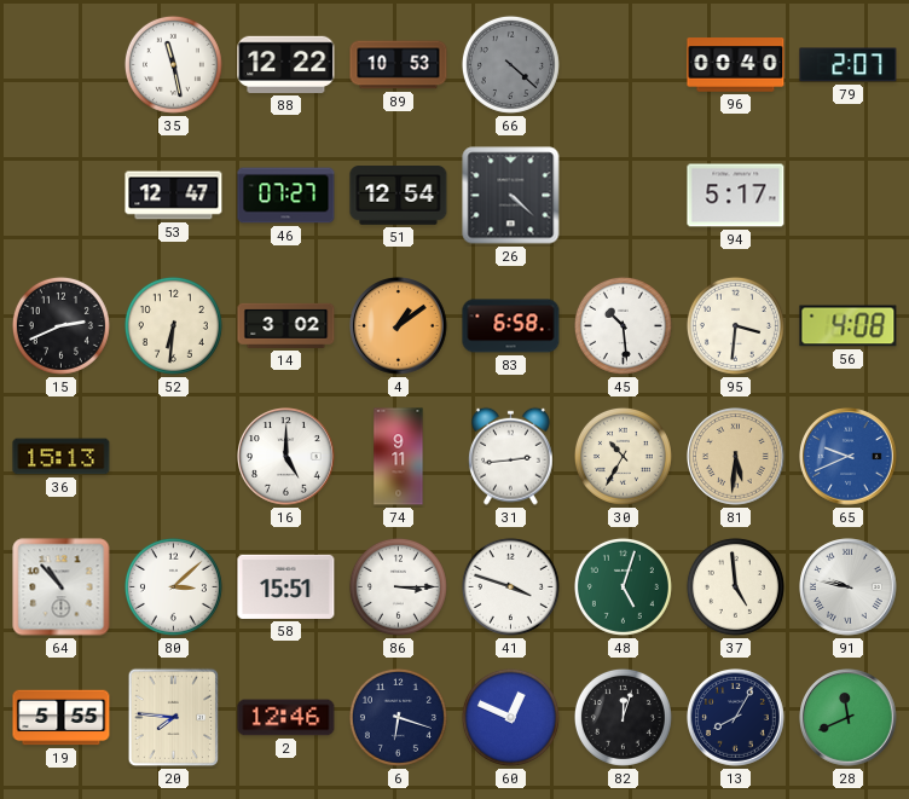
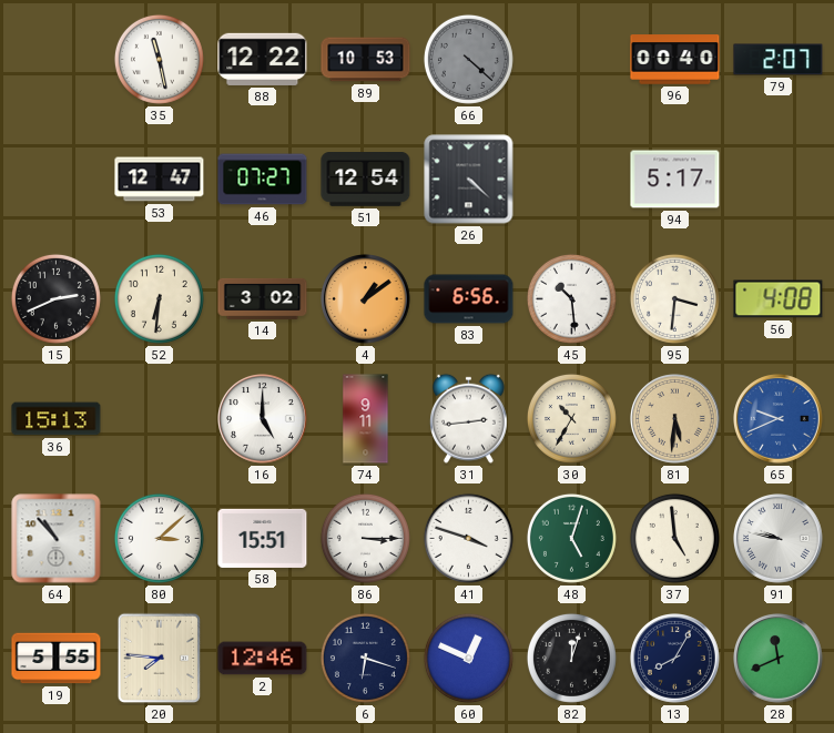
83: 6:58 -> 6:56
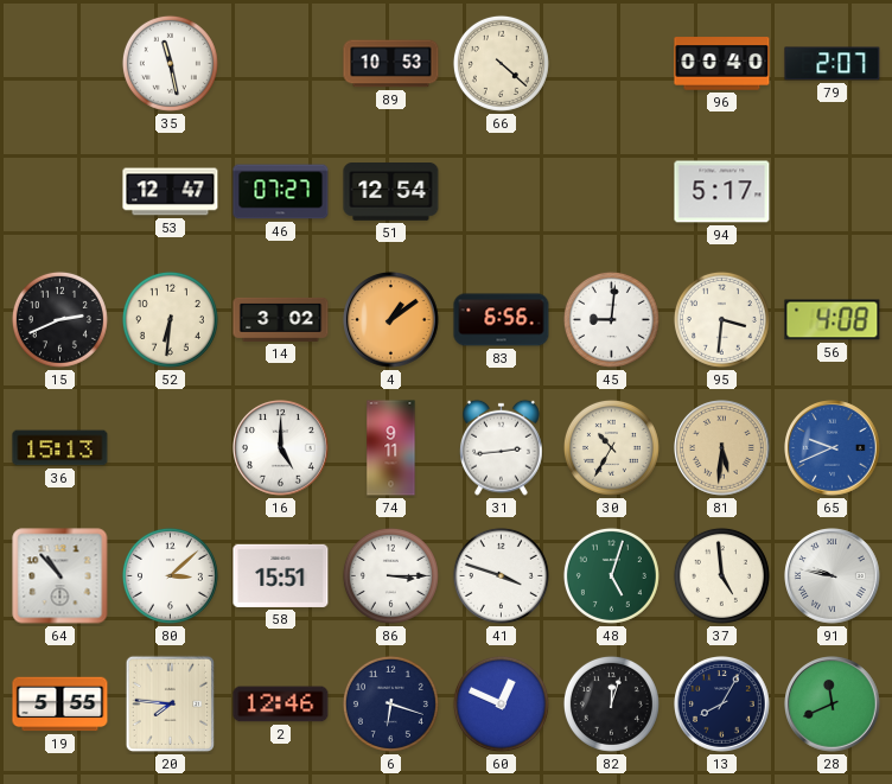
88: 12:22 -> none
66 dial: grey -> cream
26: 4:22 -> none
45: 10:29 -> 9:01
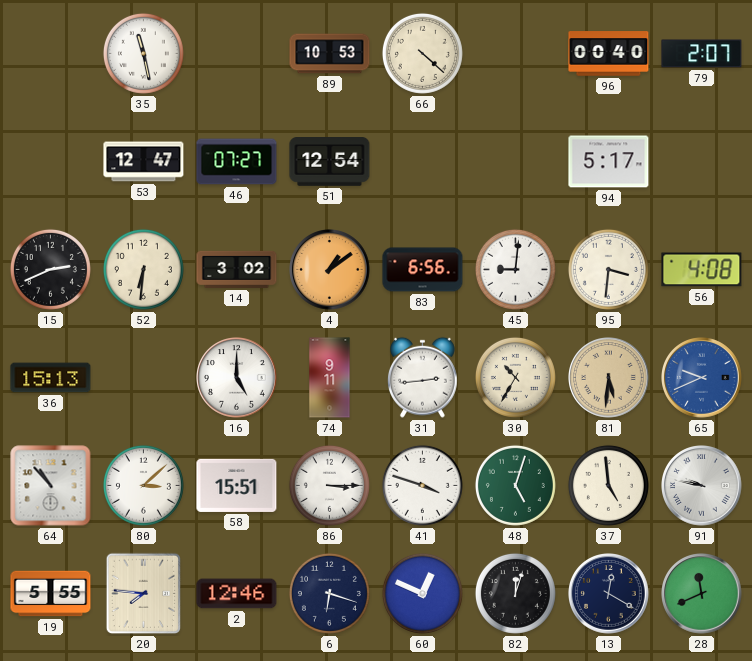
13: 8:05 -> 12:20
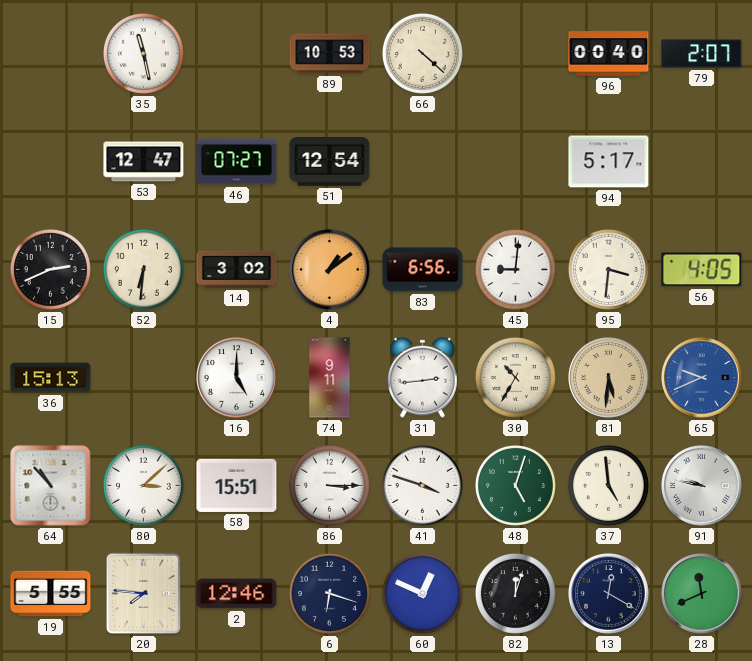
56: 4:08 -> 4:05
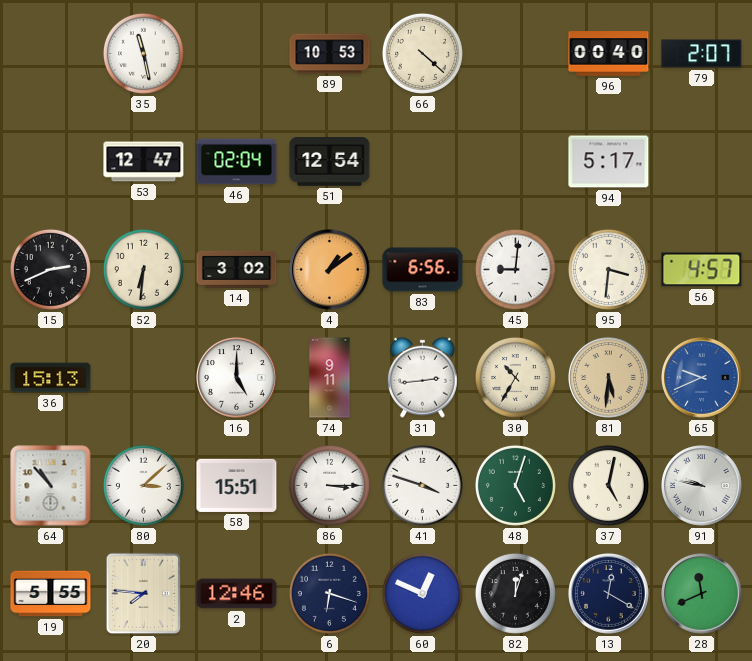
46: 07:27 -> 02:04
56: 4:05 -> 4:57
37: 4:59 -> 5:02
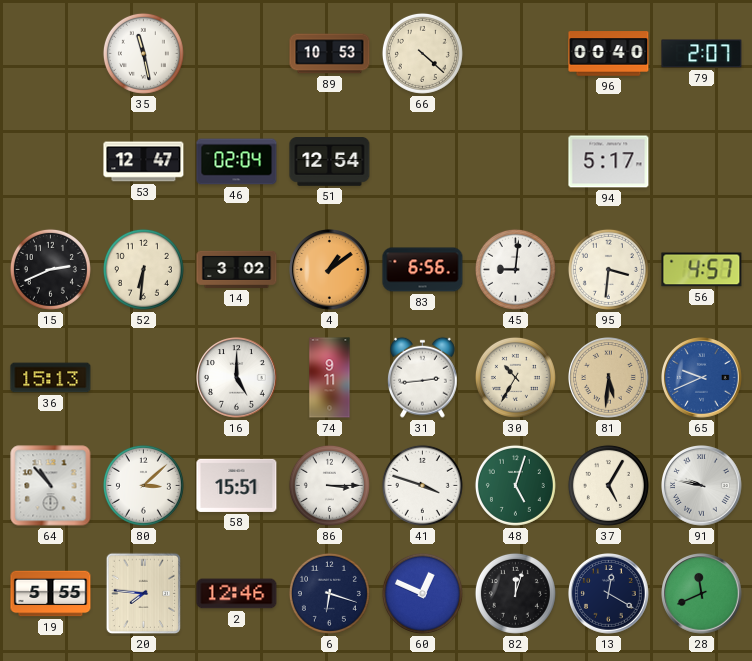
37: 5:02 -> 5:05
